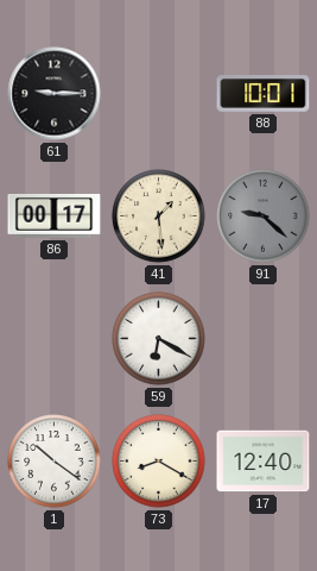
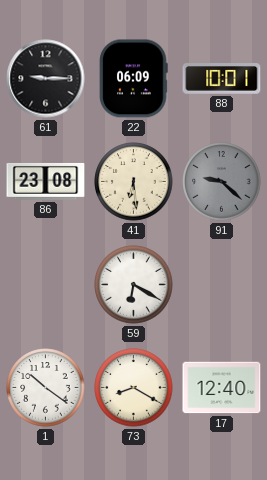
22: none -> 06:09
86: 00:17 -> 23:08
41: 1:29 -> 6:29
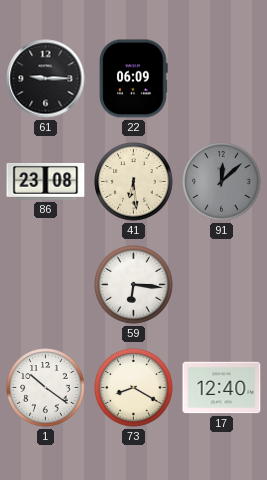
88: 10:01 -> none
91: 9:22 -> 12:08
59: 6:20 -> 6:16
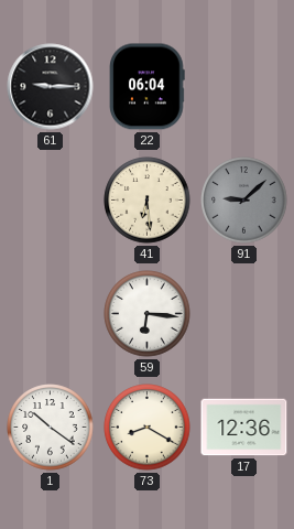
22: 06:09 -> 06:04
86: 23:08 -> none
91: 12:08 -> 9:08
17: 12:40 -> 12:36
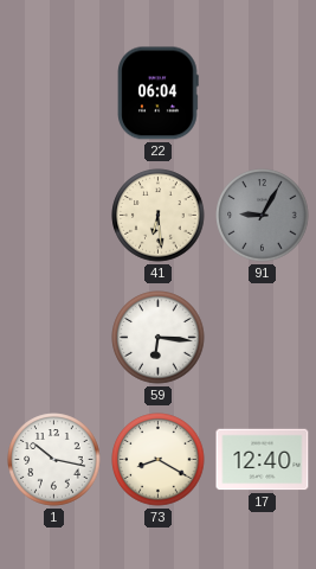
61: 9:15 -> none
91: 9:08 -> 9:05
1: 10:21 -> 10:17
17: 12:36 -> 12:40
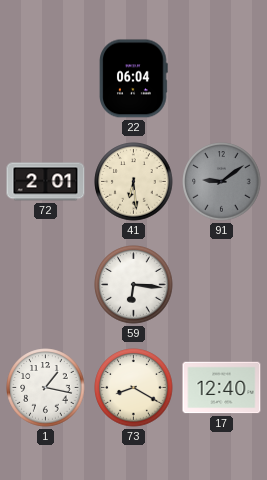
72: none -> 2:01
91: 9:05 -> 9:09
1: 10:17 -> 1:17
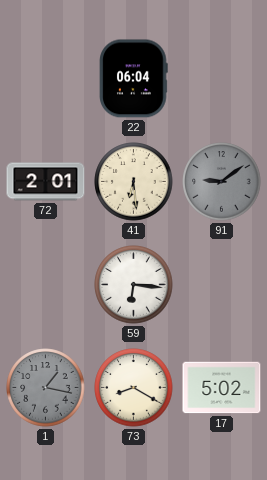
1 dial: white -> grey
17: 12:40 -> 5:02
